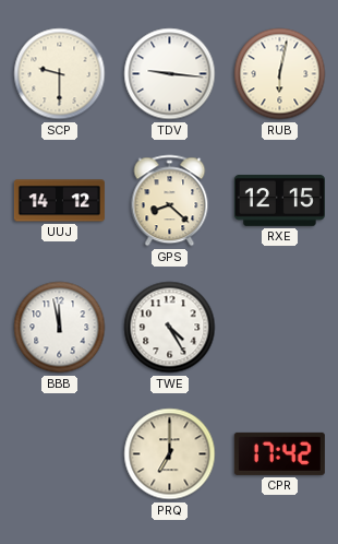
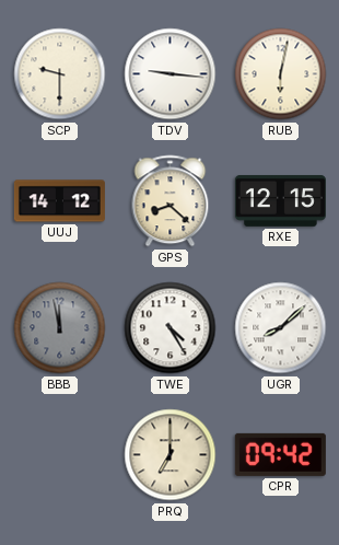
BBB dial: white -> grey
UGR: none -> 8:08
CPR: 17:42 -> 09:42
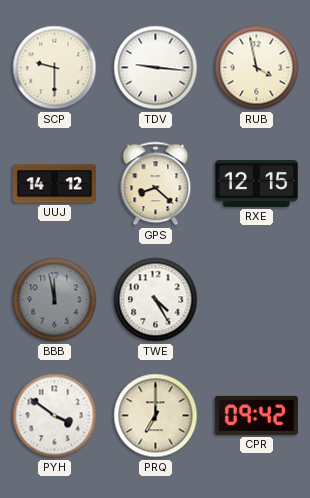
RUB: 6:02 -> 3:58
UGR: 8:08 -> none
PYH: none -> 3:51
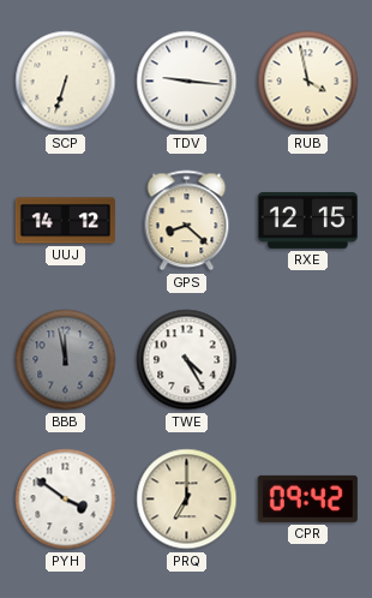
SCP: 9:30 -> 6:33
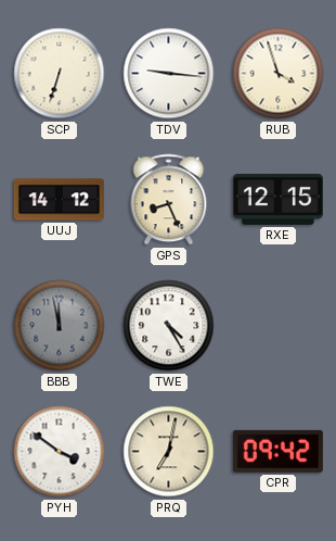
RUB: 3:58 -> 3:57
GPS: 8:22 -> 8:26
PRQ: 7:00 -> 7:02
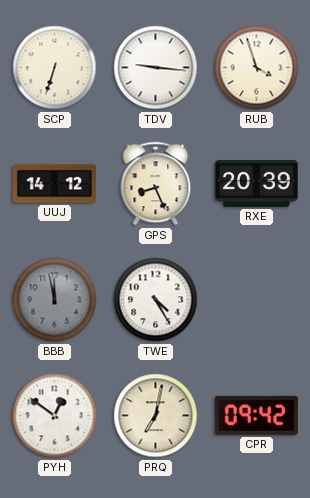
RXE: 12:15 -> 20:39
PYH: 3:51 -> 12:51
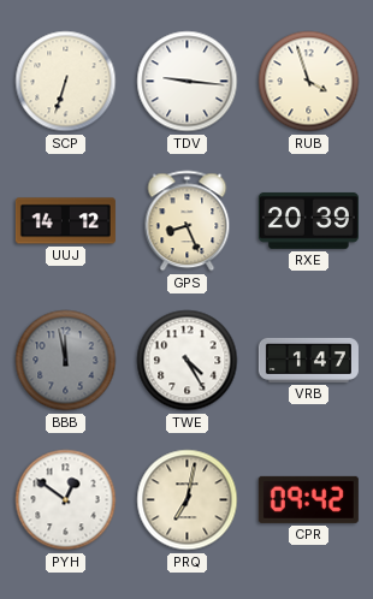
VRB: none -> 1:47
